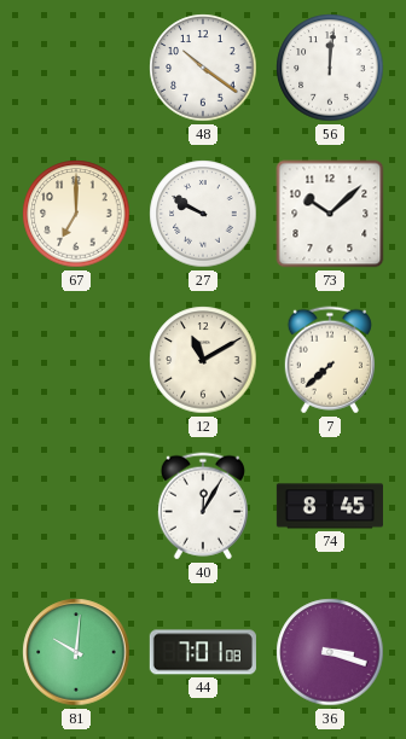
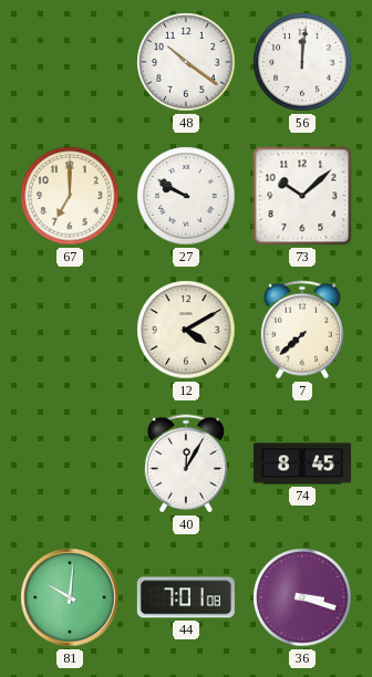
12: 11:10 -> 4:10
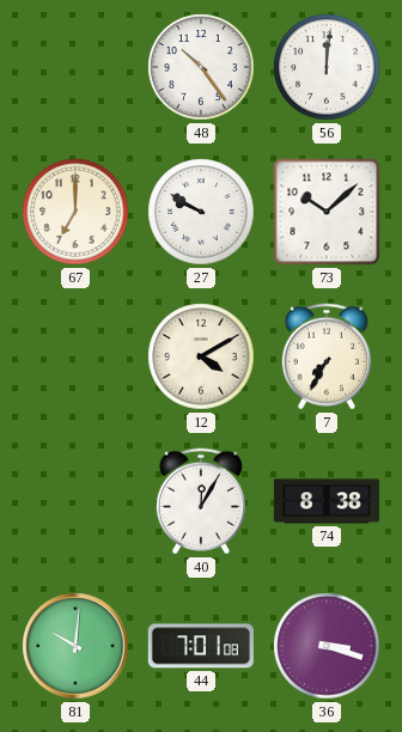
48: 10:21 -> 10:24
7: 7:38 -> 7:35
74: 8:45 -> 8:38
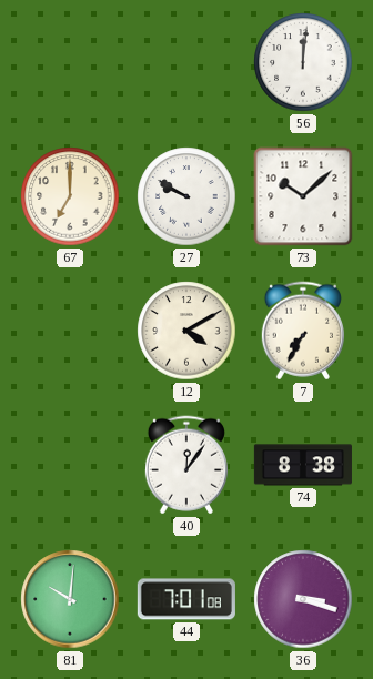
48: 10:24 -> none
40: 12:05 -> 12:06
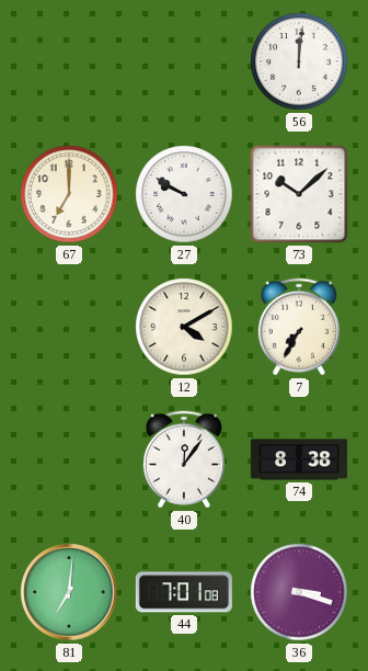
81: 10:01 -> 7:01
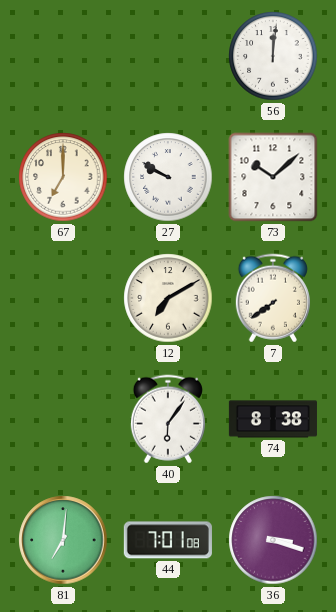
12: 4:10 -> 7:10
7: 7:35 -> 7:39
40: 12:06 -> 6:06
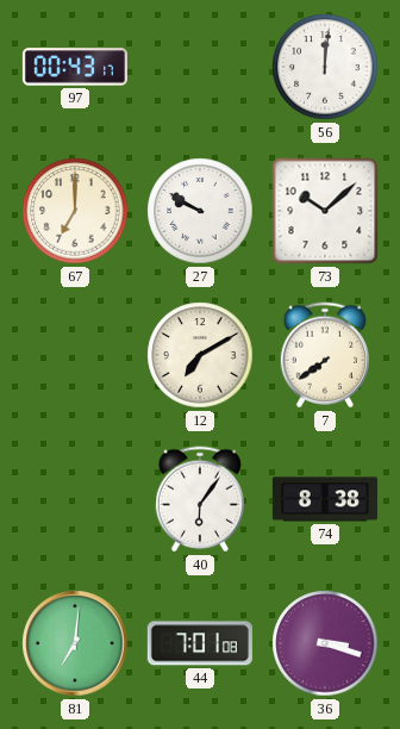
97: none -> 00:43
